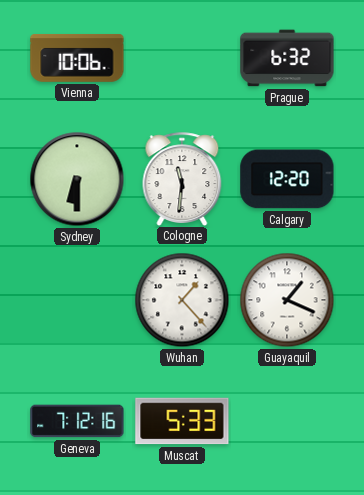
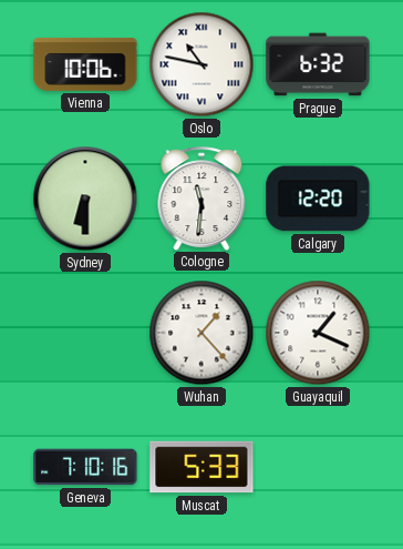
Oslo: none -> 10:47
Geneva: 7:12 -> 7:10
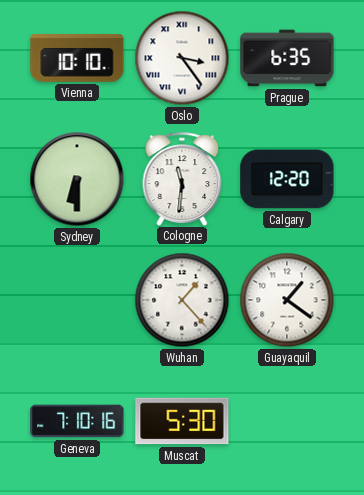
Vienna: 10:06 -> 10:10
Oslo: 10:47 -> 3:24
Prague: 6:32 -> 6:35
Guayaquil: 1:19 -> 1:21
Muscat: 5:33 -> 5:30
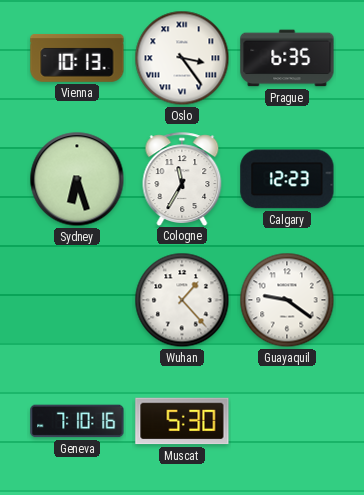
Vienna: 10:10 -> 10:13
Sydney: 6:30 -> 6:27
Cologne: 11:31 -> 11:35
Calgary: 12:20 -> 12:23
Guayaquil: 1:21 -> 9:21
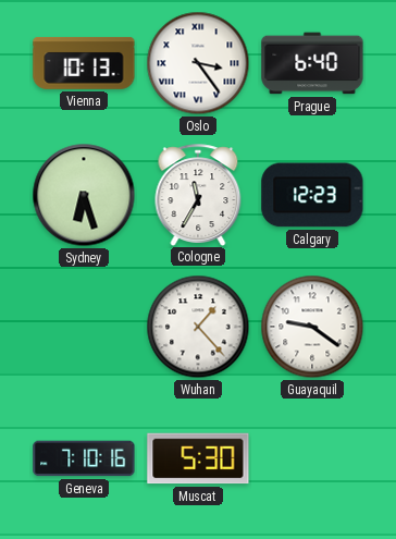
Prague: 6:35 -> 6:40
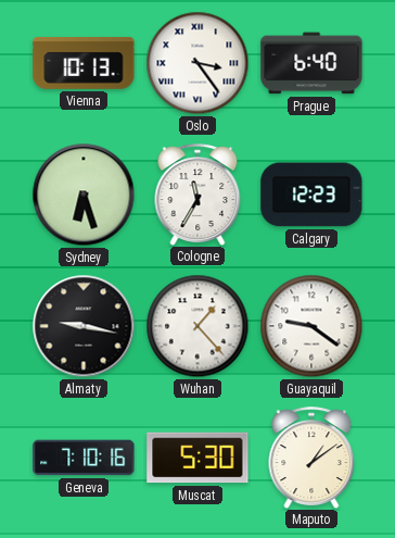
Almaty: none -> 9:17
Maputo: none -> 1:09
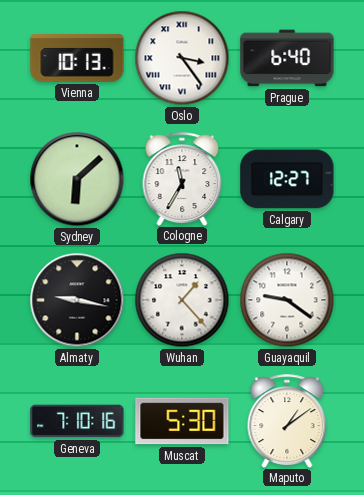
Sydney: 6:27 -> 6:08
Calgary: 12:23 -> 12:27
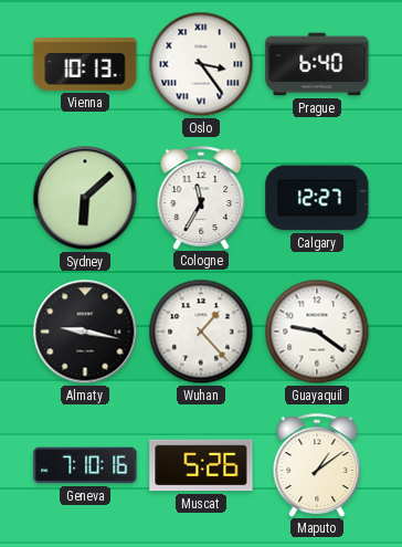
Muscat: 5:30 -> 5:26
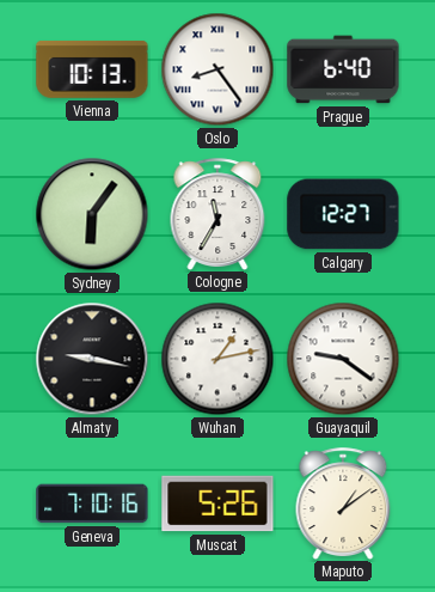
Oslo: 3:24 -> 8:24
Sydney: 6:08 -> 6:06
Wuhan: 1:23 -> 1:13
